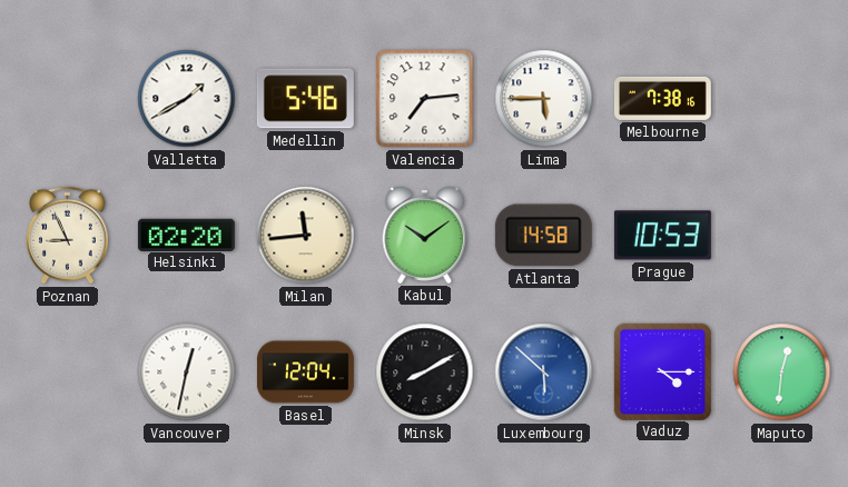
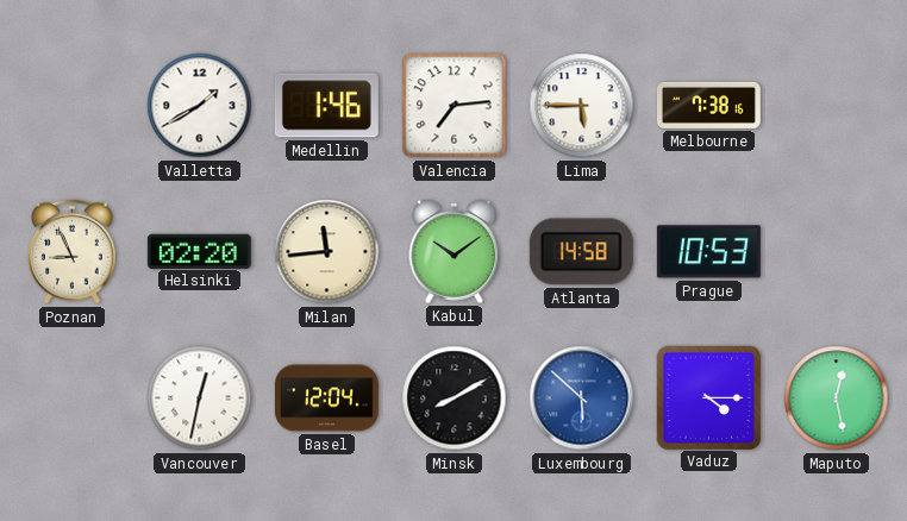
Medellin: 5:46 -> 1:46
Maputo: 12:31 -> 12:28
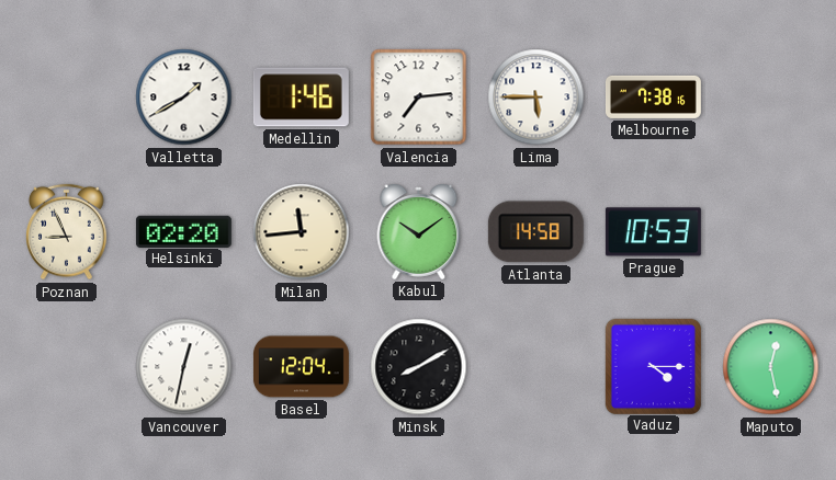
Luxembourg: 5:52 -> none
